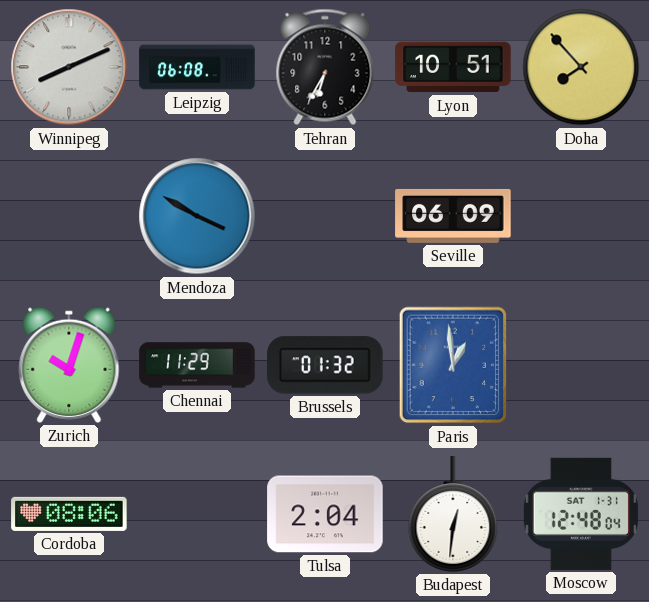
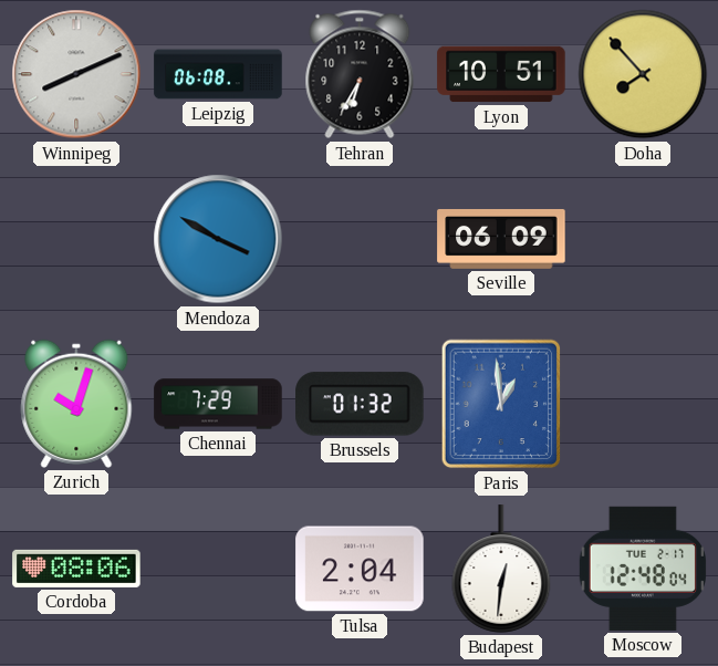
Chennai: 11:29 -> 7:29
Moscow date: SAT 1-31 -> TUE 2-17
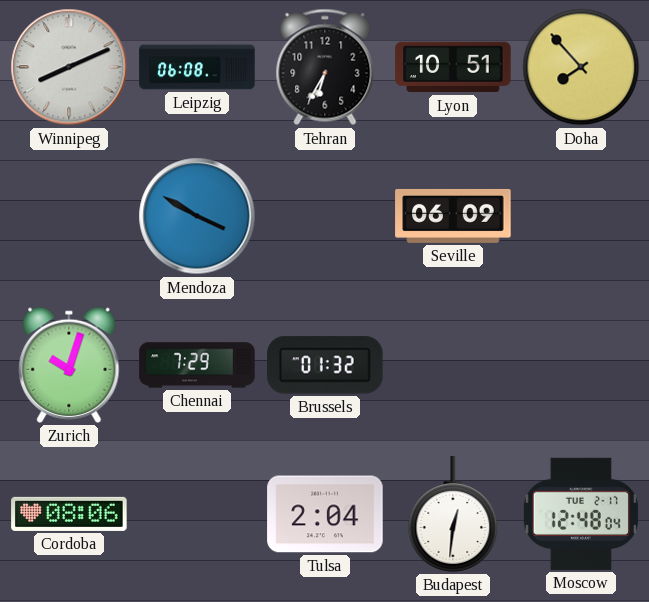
Paris: 12:59 -> none
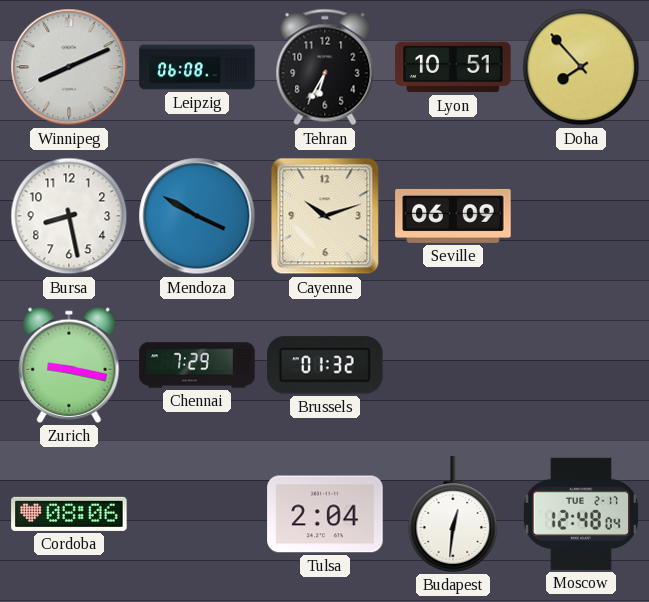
Bursa: none -> 8:28
Cayenne: none -> 10:12
Zurich: 10:03 -> 9:17
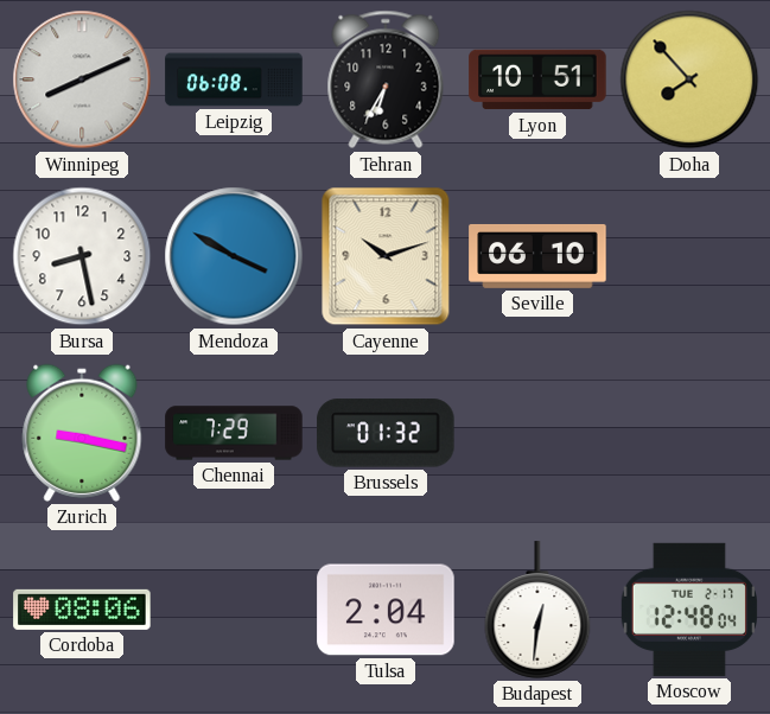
Seville: 06:09 -> 06:10
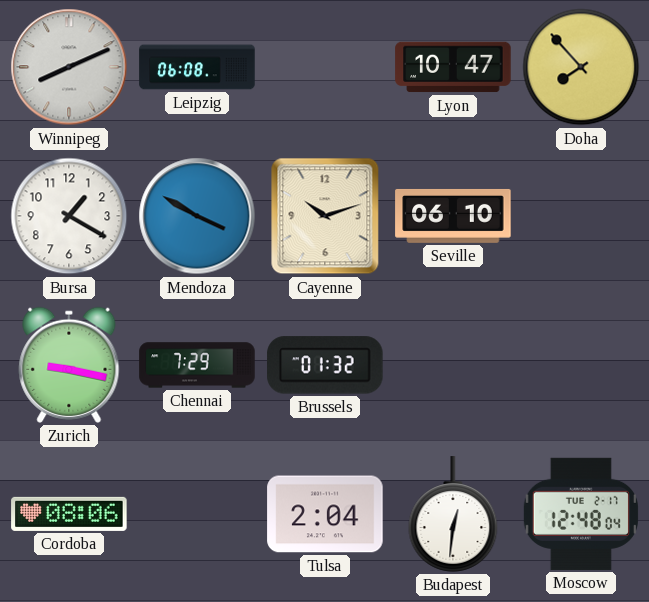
Tehran: 6:35 -> none
Lyon: 10:51 -> 10:47
Bursa: 8:28 -> 1:20
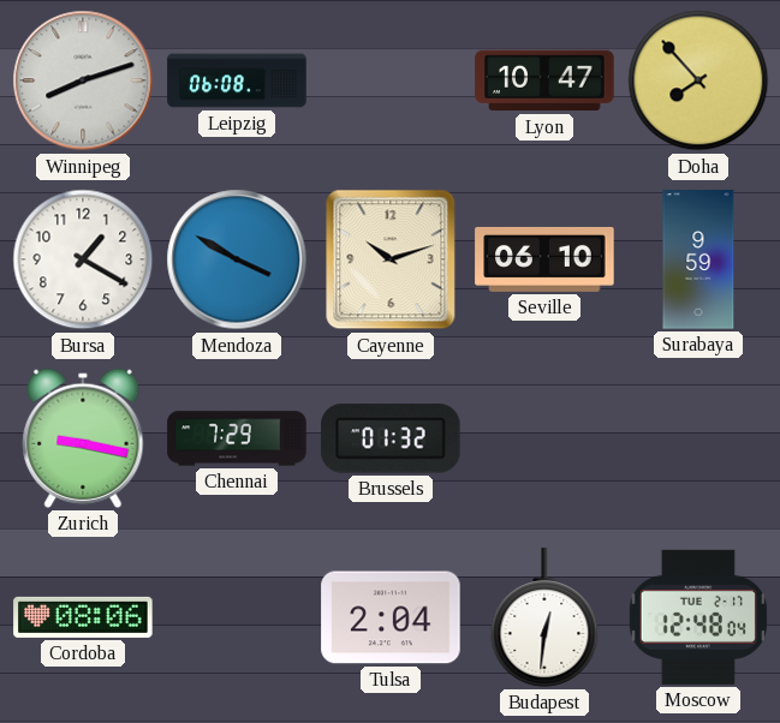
Winnipeg: 8:11 -> 8:12
Surabaya: none -> 9:59
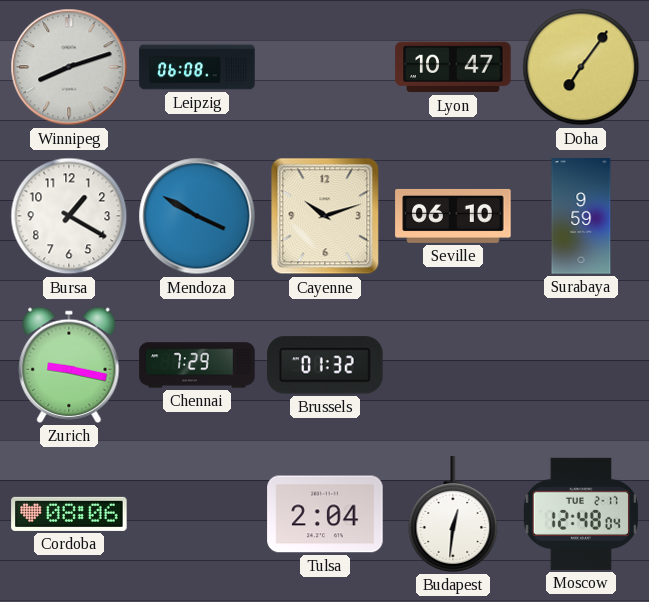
Doha: 7:53 -> 7:06
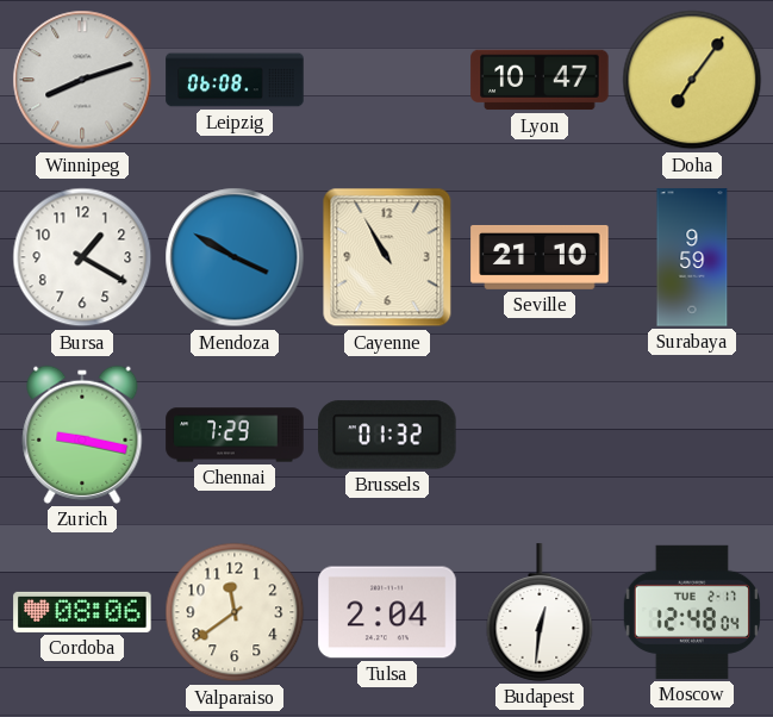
Cayenne: 10:12 -> 10:55
Seville: 06:10 -> 21:10
Valparaiso: none -> 11:39
